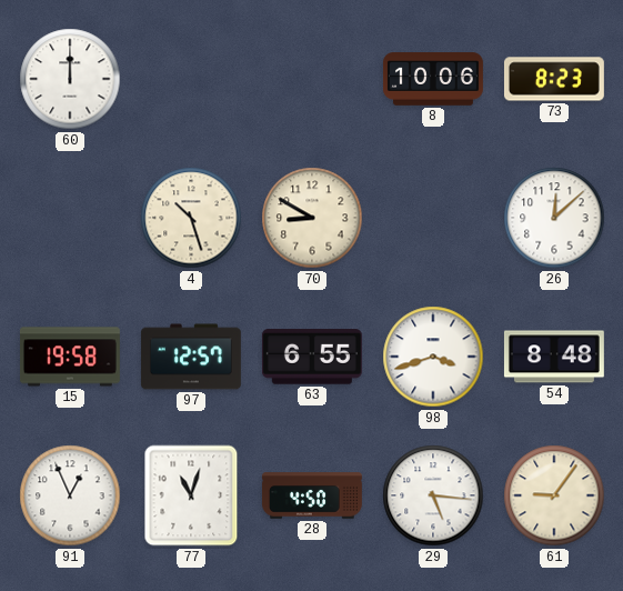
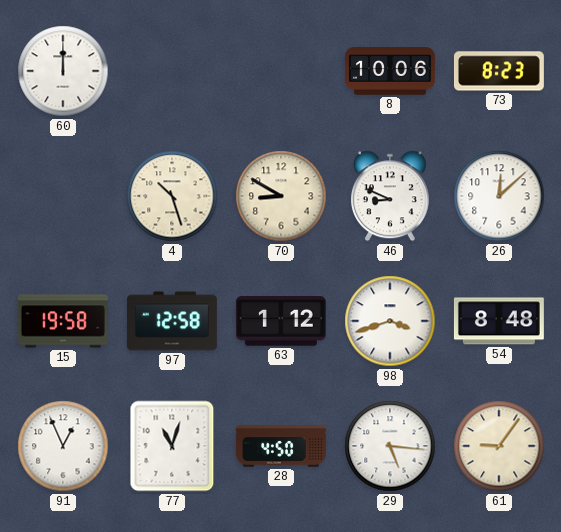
46: none -> 8:49
97: 12:57 -> 12:58
63: 6:55 -> 1:12
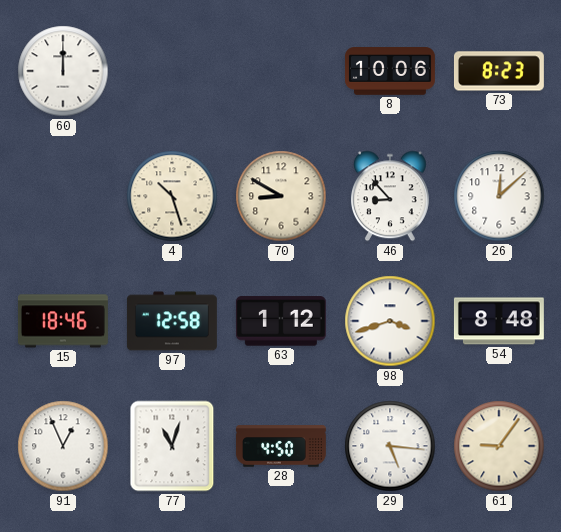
46: 8:49 -> 8:53
15: 19:58 -> 18:46
